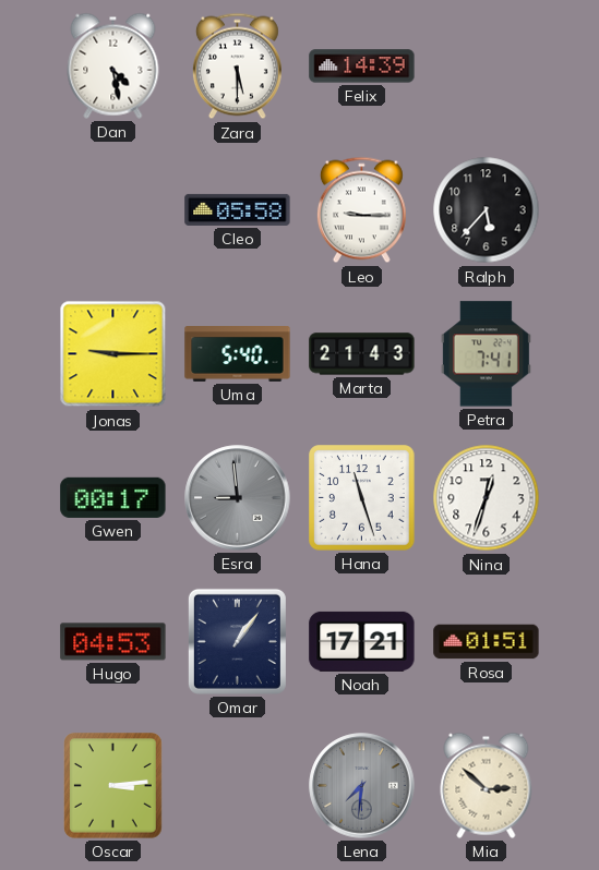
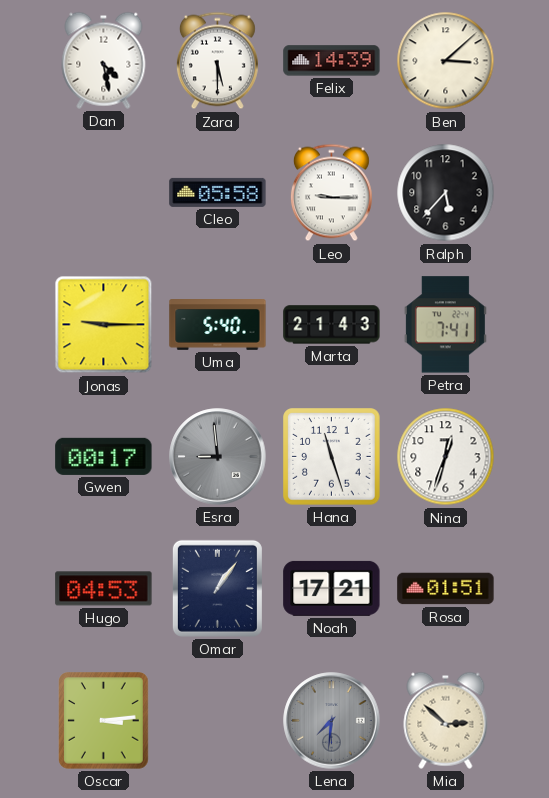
Ben: none -> 3:08
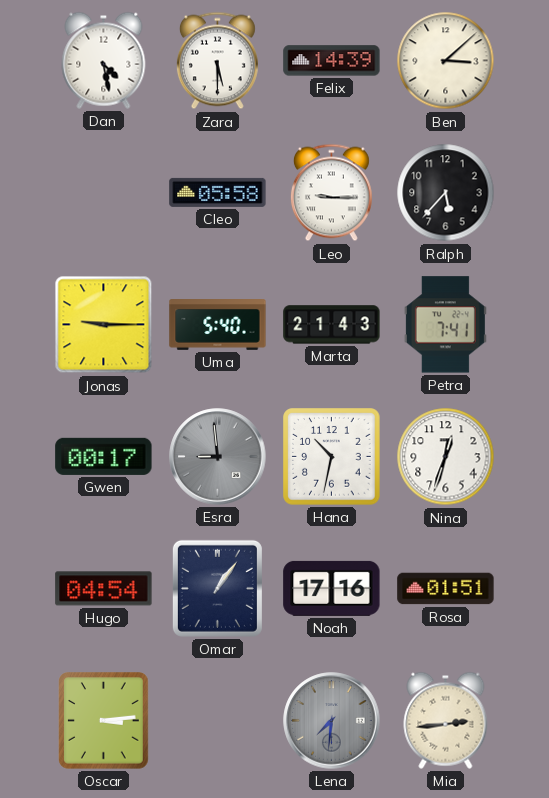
Hana: 11:27 -> 10:32
Hugo: 04:53 -> 04:54
Noah: 17:21 -> 17:16
Mia: 2:52 -> 2:44
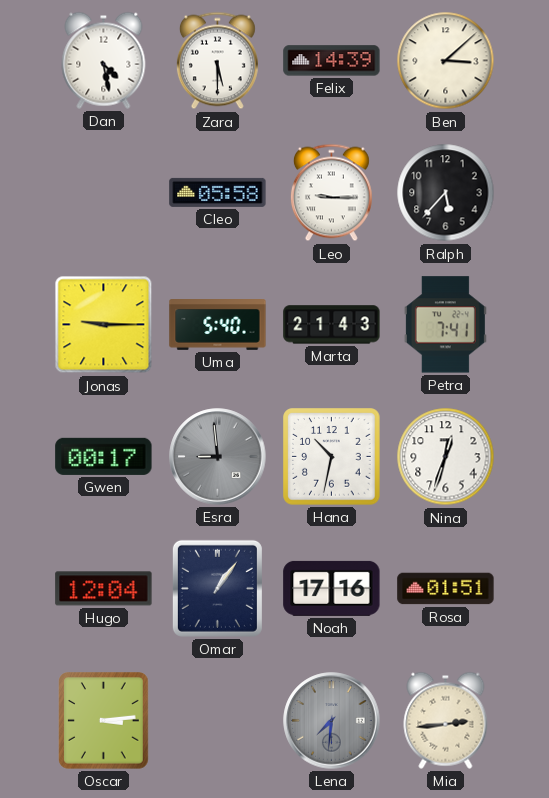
Hugo: 04:54 -> 12:04
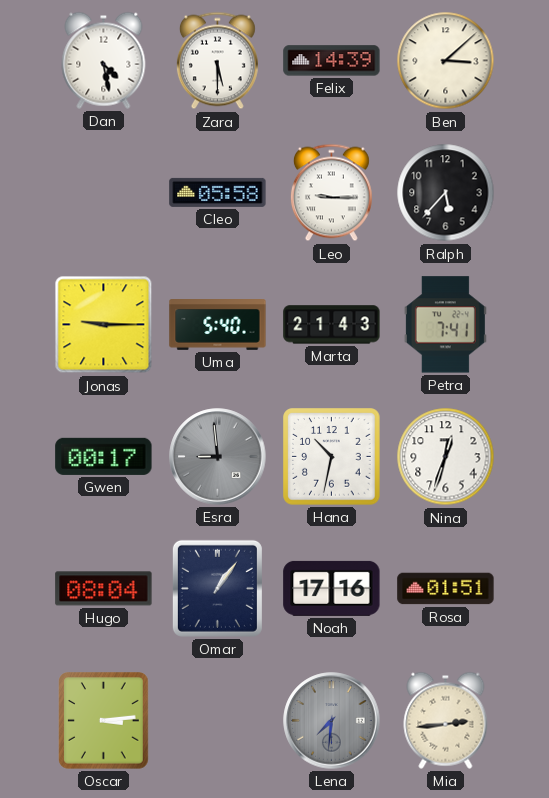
Hugo: 12:04 -> 08:04
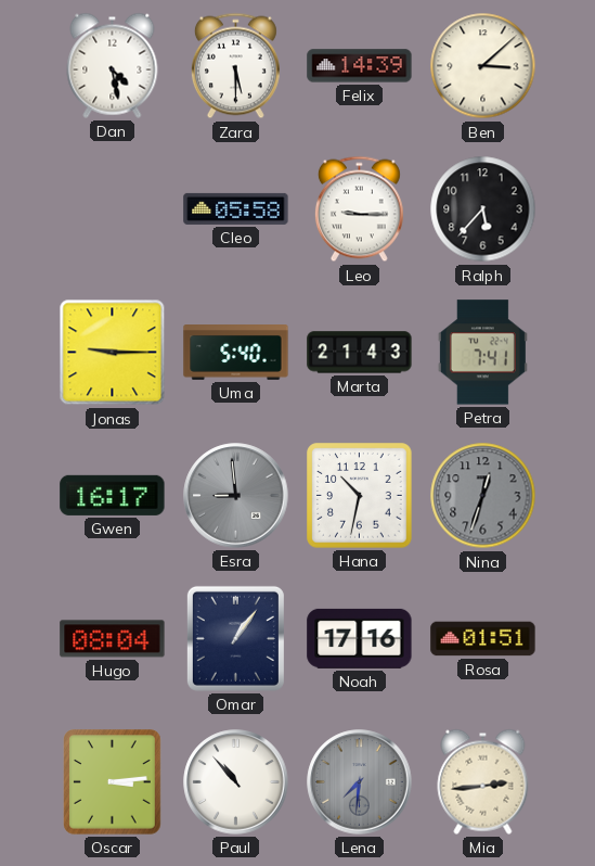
Gwen: 00:17 -> 16:17
Nina dial: white -> grey
Paul: none -> 10:53
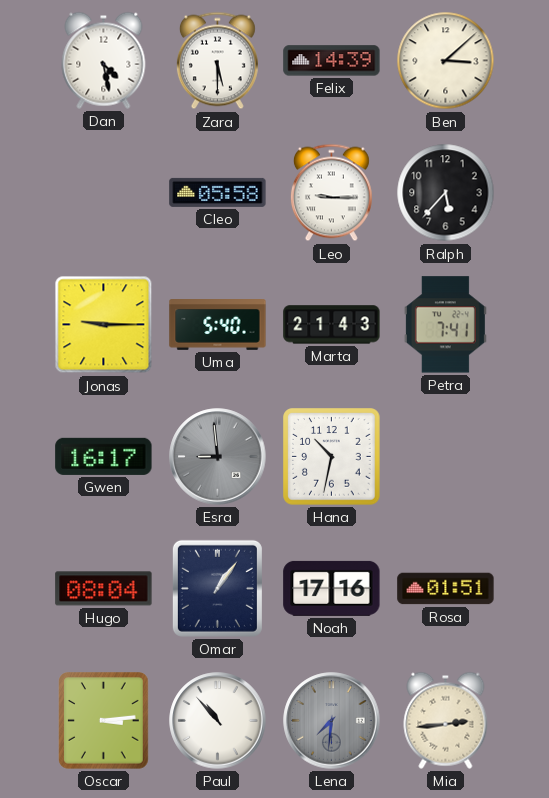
Nina: 12:33 -> none
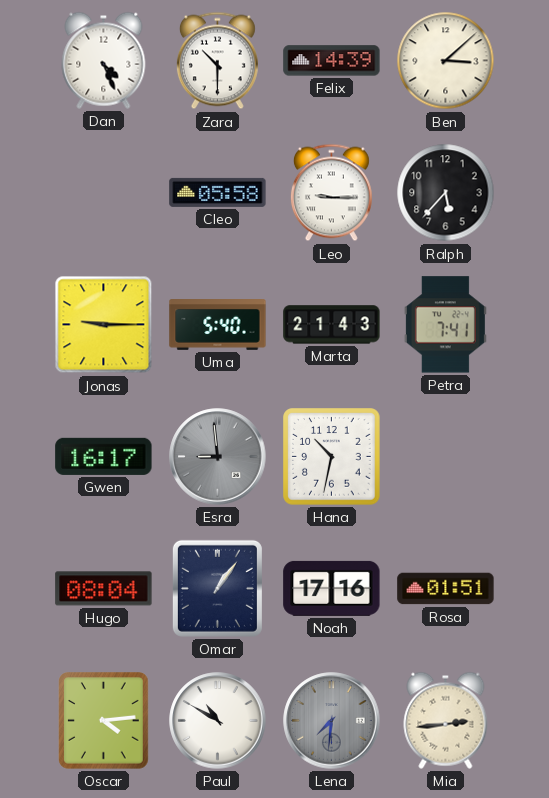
Dan: 4:28 -> 4:26
Zara: 5:30 -> 10:30
Oscar: 3:14 -> 4:14
Paul: 10:53 -> 10:50
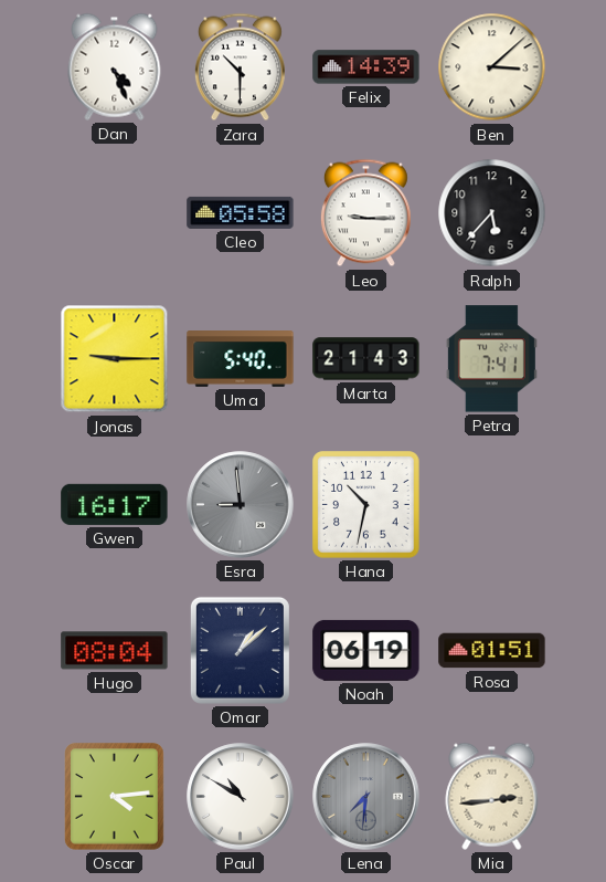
Omar: 1:06 -> 1:08
Noah: 17:16 -> 06:19
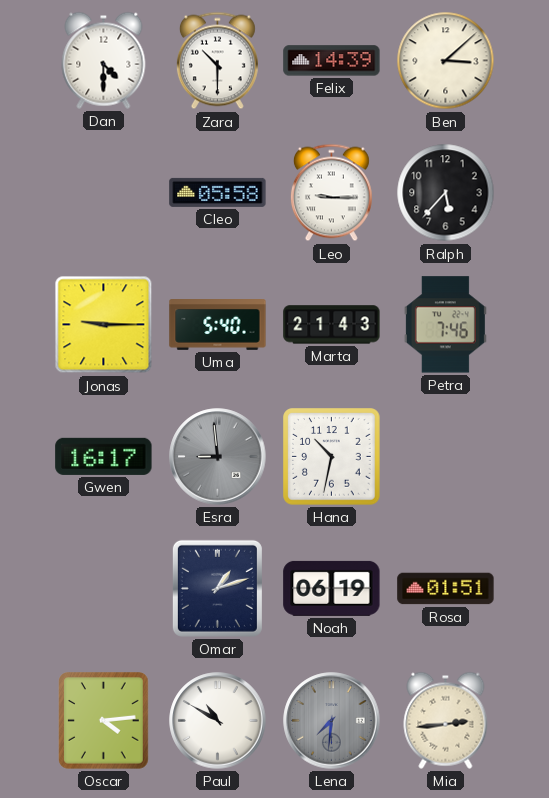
Dan: 4:26 -> 4:30
Petra: 7:41 -> 7:46
Hugo: 08:04 -> none
Omar: 1:08 -> 1:12
